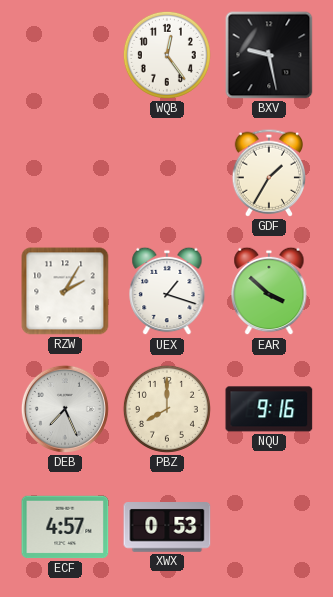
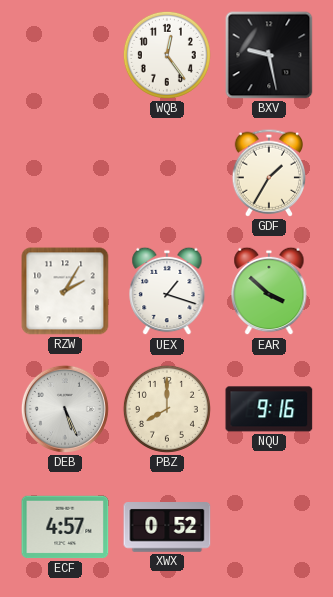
DEB: 7:26 -> 5:26
XWX: 0:53 -> 0:52
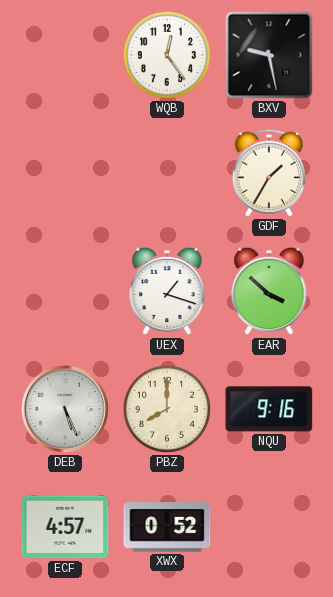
RZW: 2:05 -> none
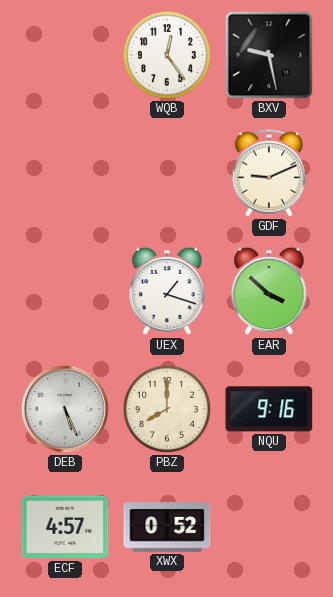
GDF: 1:35 -> 9:11
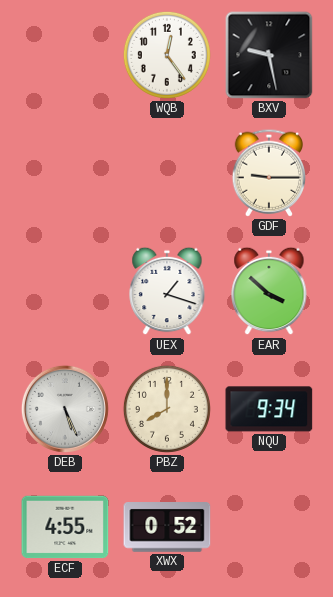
GDF: 9:11 -> 9:15
NQU: 9:16 -> 9:34
ECF: 4:57 -> 4:55
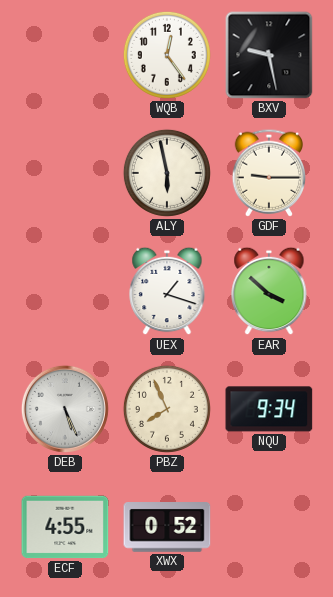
ALY: none -> 5:58
PBZ: 8:00 -> 7:56
